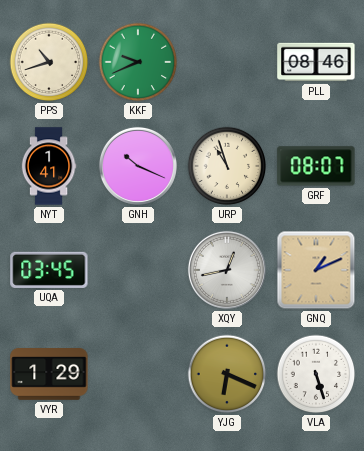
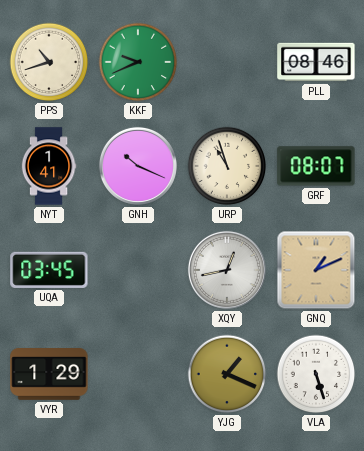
YJG: 6:19 -> 1:19
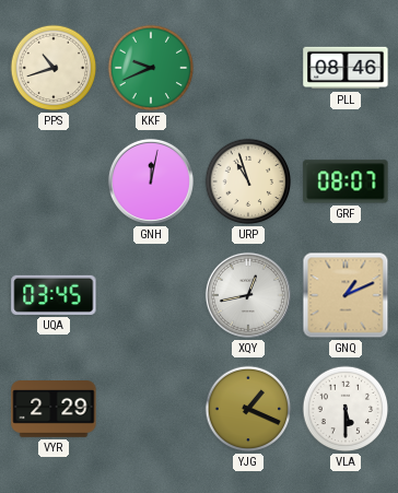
NYT: 1:41 -> none
GNH: 10:19 -> 12:02
VYR: 1:29 -> 2:29
VLA: 5:27 -> 5:30
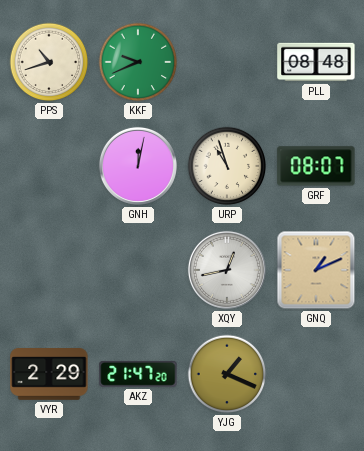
PLL: 08:46 -> 08:48
UQA: 03:45 -> none
AKZ: none -> 21:47
VLA: 5:30 -> none
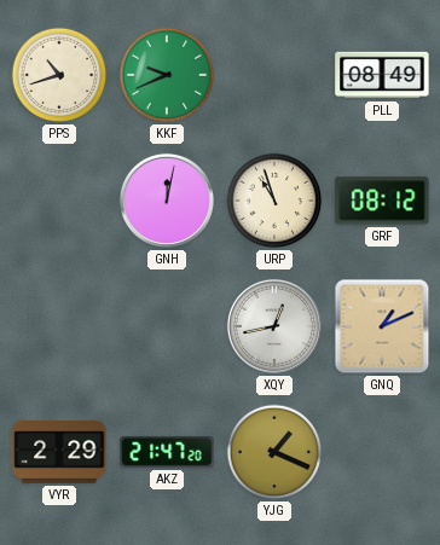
PLL: 08:48 -> 08:49
GRF: 08:07 -> 08:12
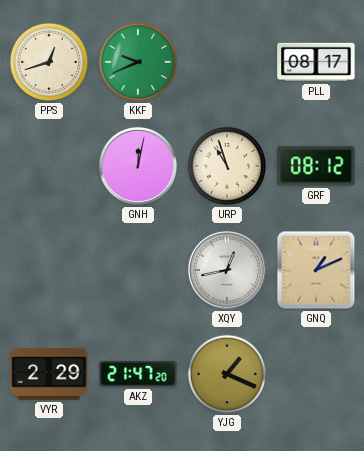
PPS: 10:42 -> 12:42
PLL: 08:49 -> 08:17
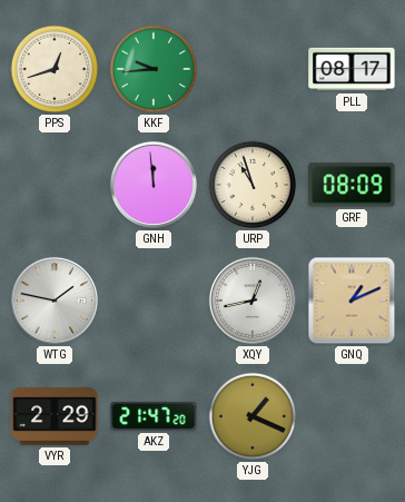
KKF: 9:41 -> 9:44
GNH: 12:02 -> 11:59
GRF: 08:12 -> 08:09
WTG: none -> 1:47
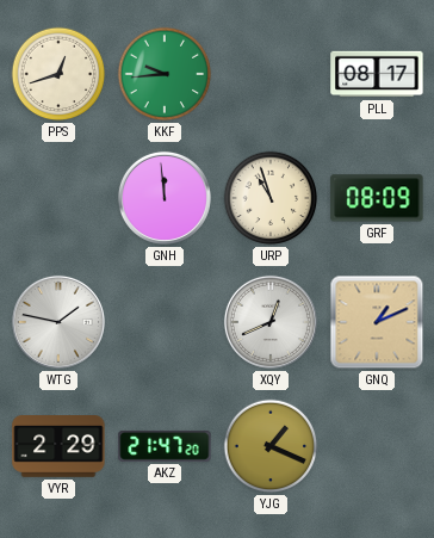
XQY: 12:43 -> 12:41
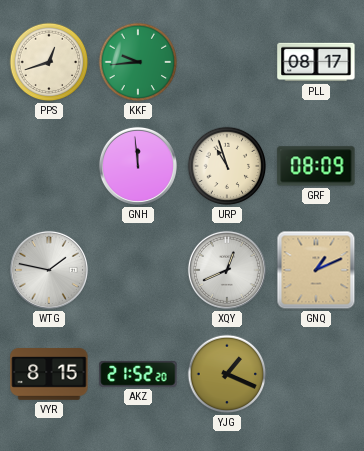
VYR: 2:29 -> 8:15
AKZ: 21:47 -> 21:52
